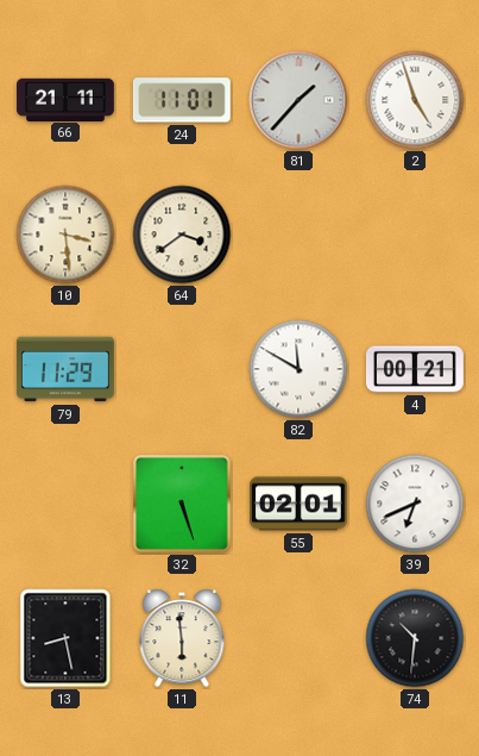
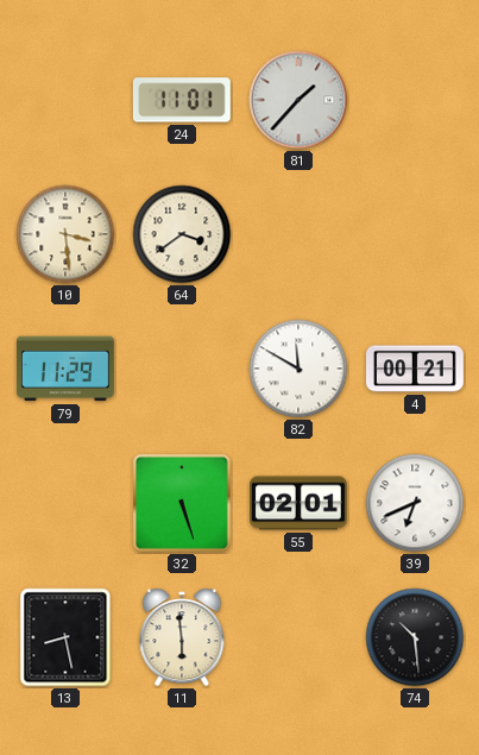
66: 21:11 -> none
2: 4:57 -> none
74: 10:31 -> 10:29
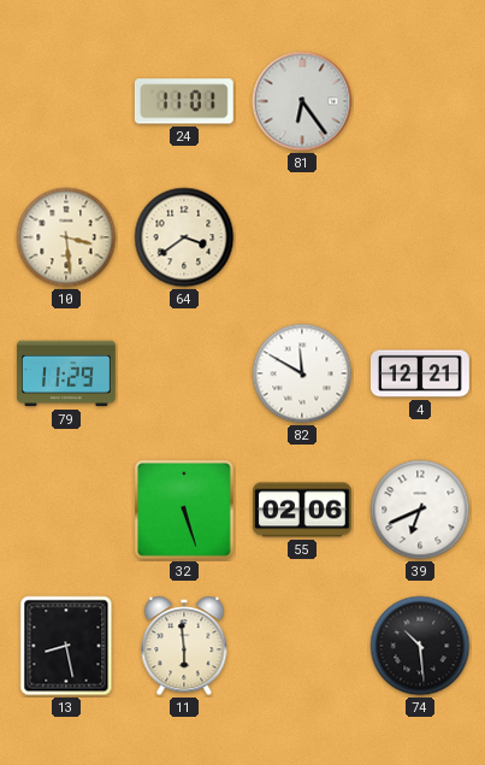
81: 1:37 -> 6:24
4: 00:21 -> 12:21
55: 02:01 -> 02:06
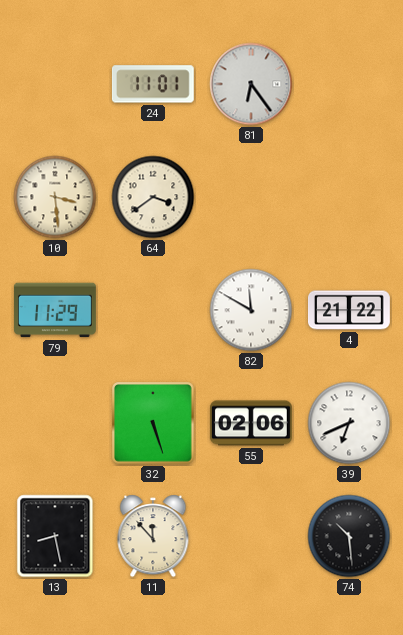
4: 12:21 -> 21:22
11: 5:59 -> 11:53
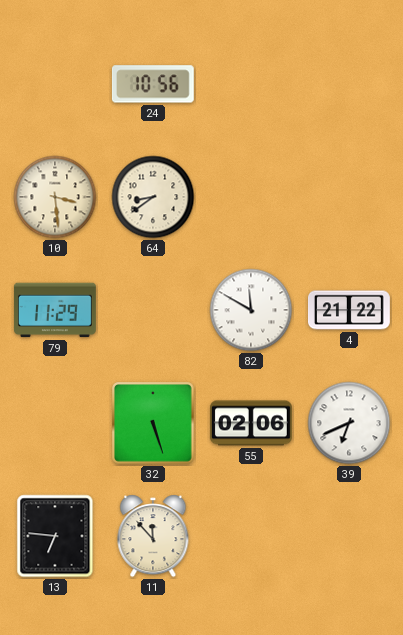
24: 11:01 -> 10:56
81: 6:24 -> none
64: 3:39 -> 8:39
13: 8:28 -> 6:46
74: 10:29 -> none
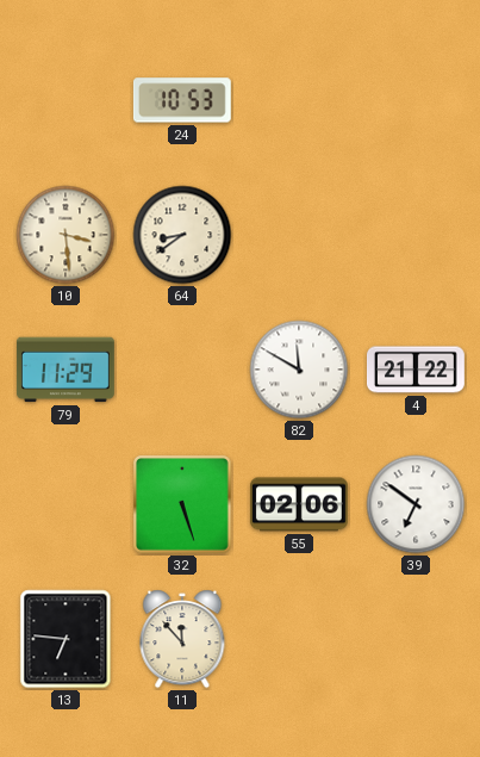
24: 10:56 -> 10:53
39: 6:41 -> 6:51
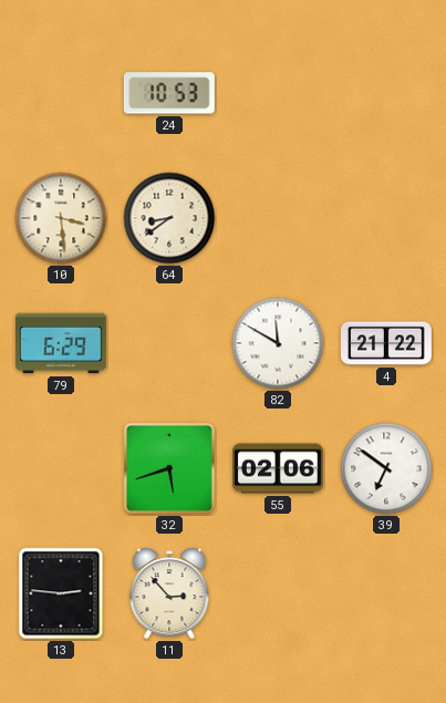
79: 11:29 -> 6:29
32: 5:27 -> 5:42
13: 6:46 -> 2:46
11: 11:53 -> 2:53
